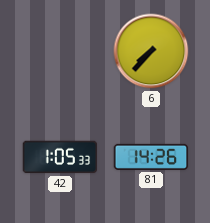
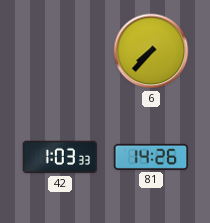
42: 1:05 -> 1:03
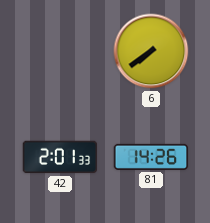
6: 7:37 -> 7:39
42: 1:03 -> 2:01
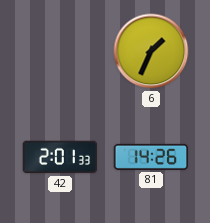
6: 7:39 -> 1:34
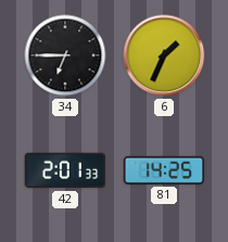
34: none -> 6:45
81: 14:26 -> 14:25
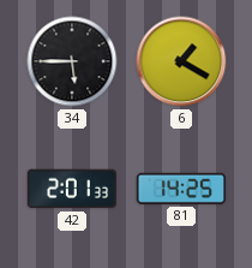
34: 6:45 -> 5:45
6: 1:34 -> 1:20
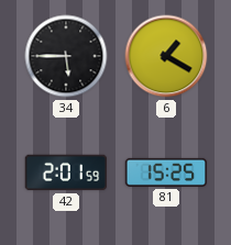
42: 2:01:33 -> 2:01:59
81: 14:25 -> 15:25
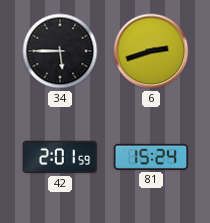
6: 1:20 -> 2:42
81: 15:25 -> 15:24
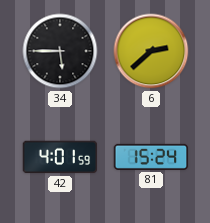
6: 2:42 -> 2:38
42: 2:01 -> 4:01
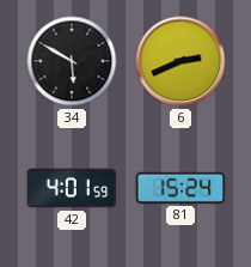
34: 5:45 -> 5:50
6: 2:38 -> 2:41
